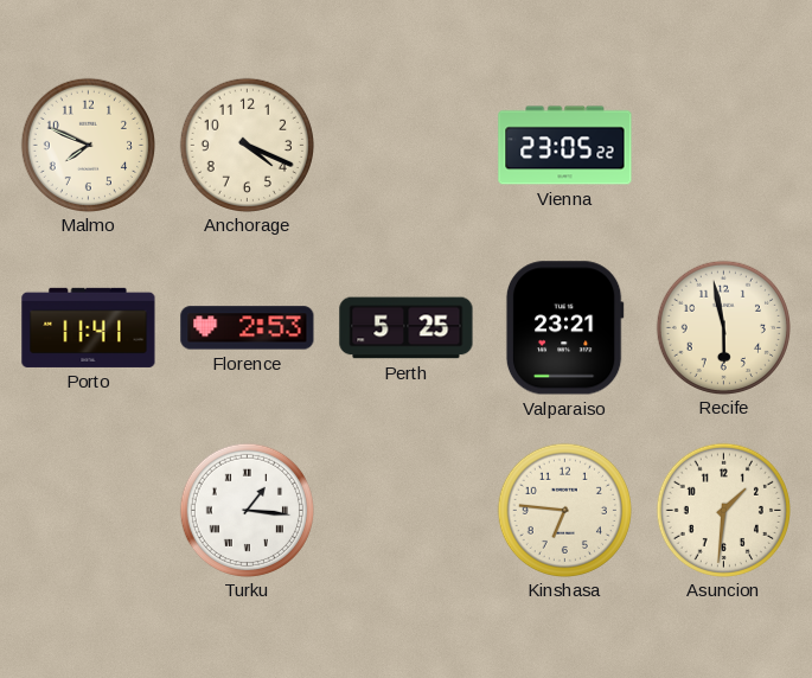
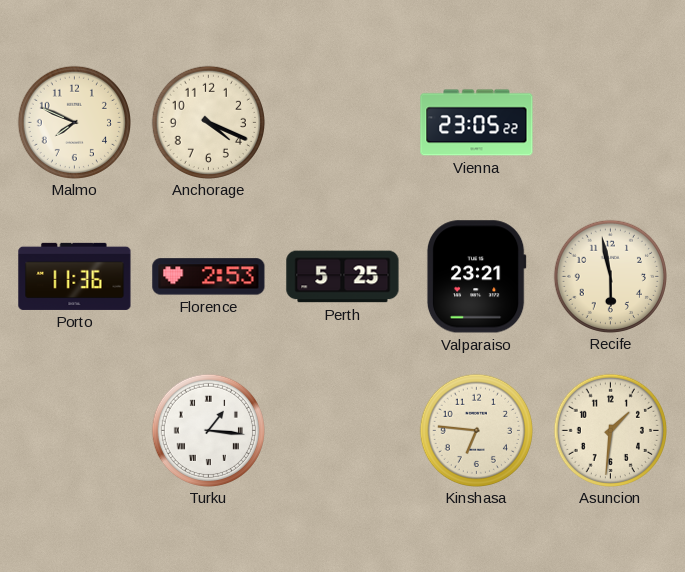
Porto: 11:41 -> 11:36
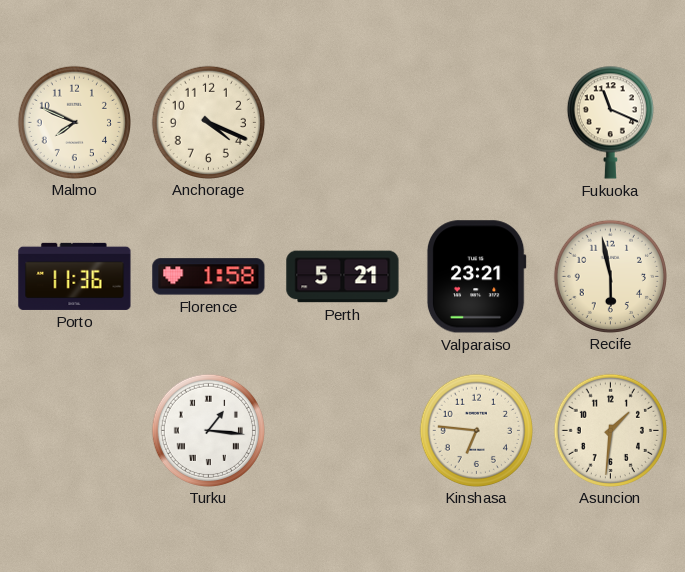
Vienna: 23:05 -> none
Fukuoka: none -> 11:19
Florence: 2:53 -> 1:58
Perth: 5:25 -> 5:21
